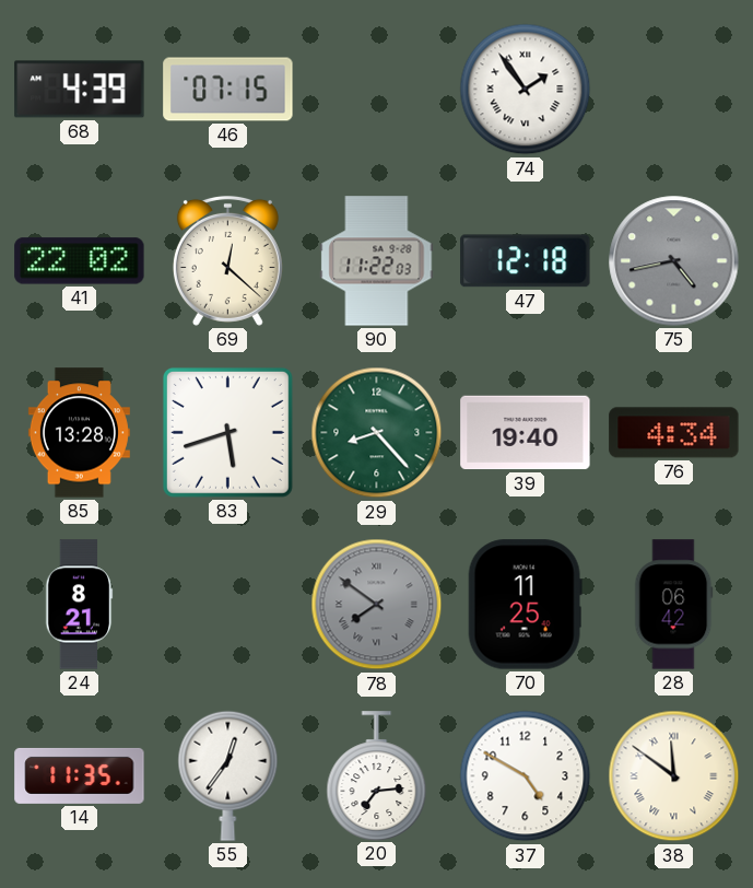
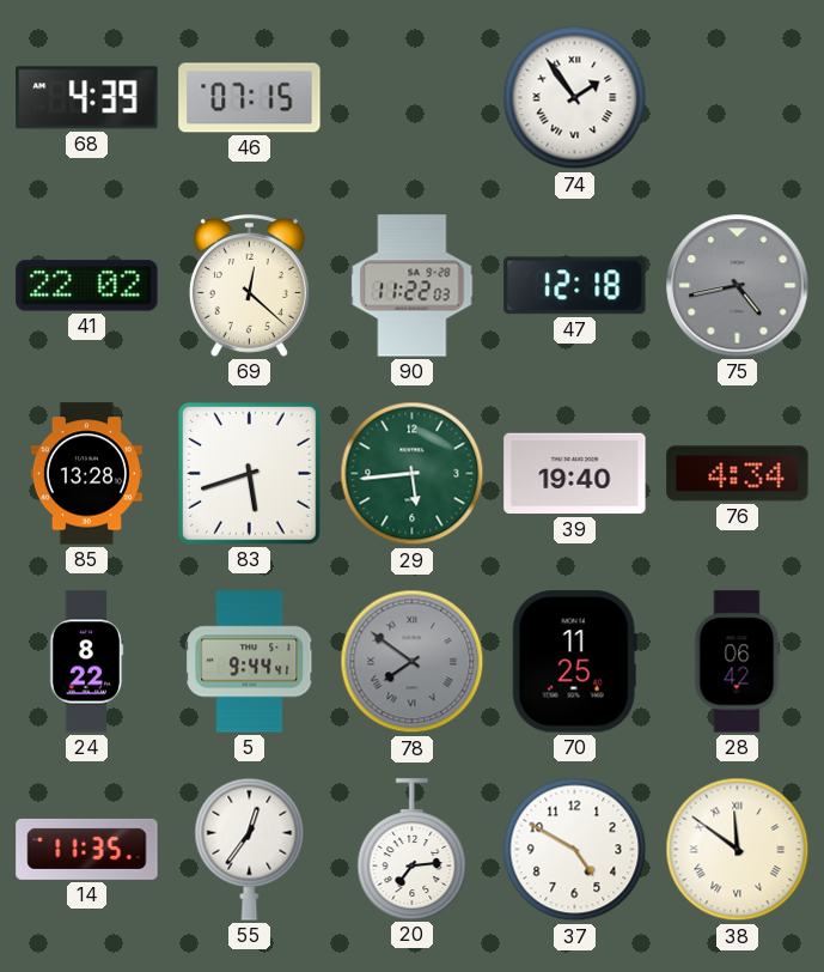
29: 8:23 -> 5:44
24: 8:21 -> 8:22
5: none -> 9:44
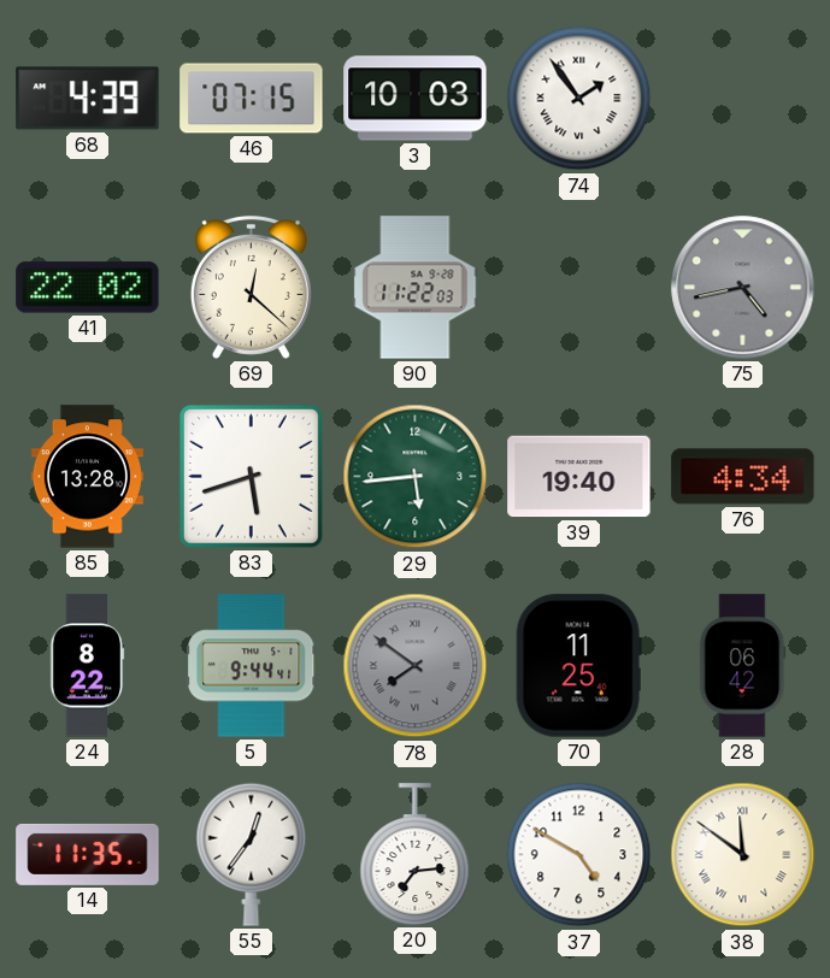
3: none -> 10:03
47: 12:18 -> none
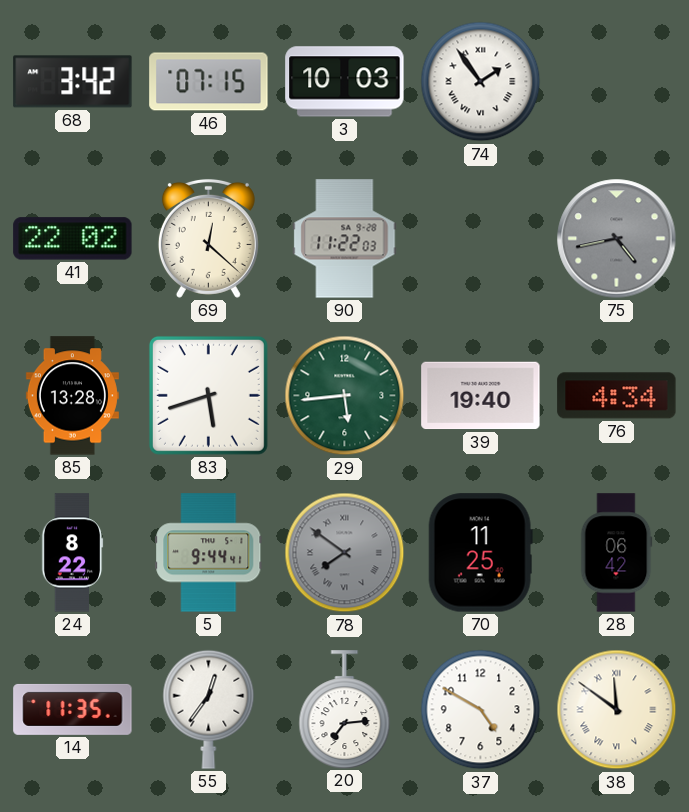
68: 4:39 -> 3:42
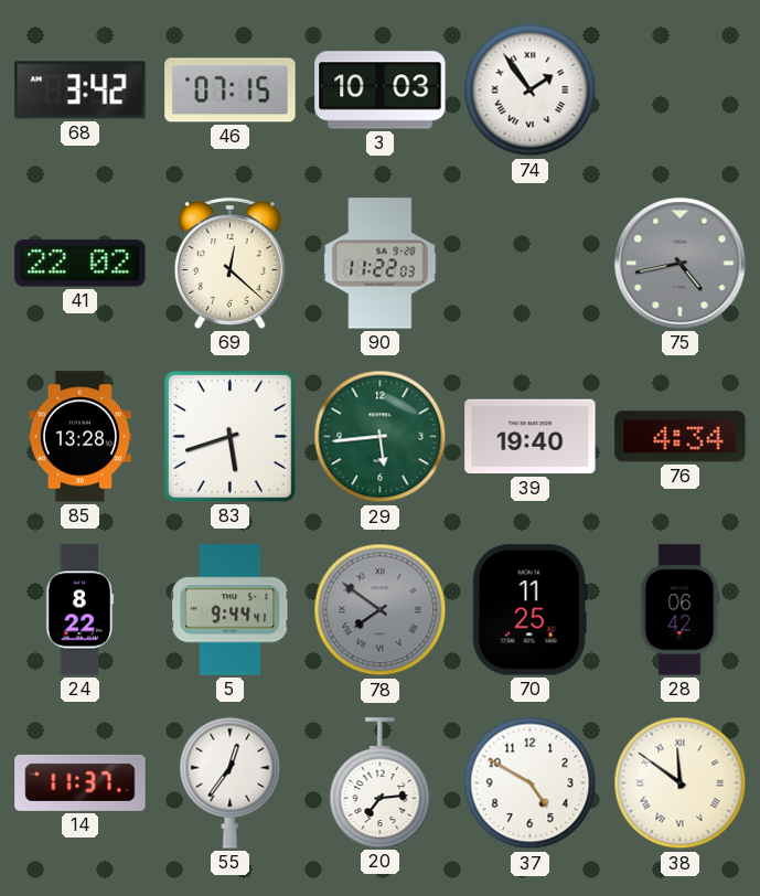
14: 11:35 -> 11:37
